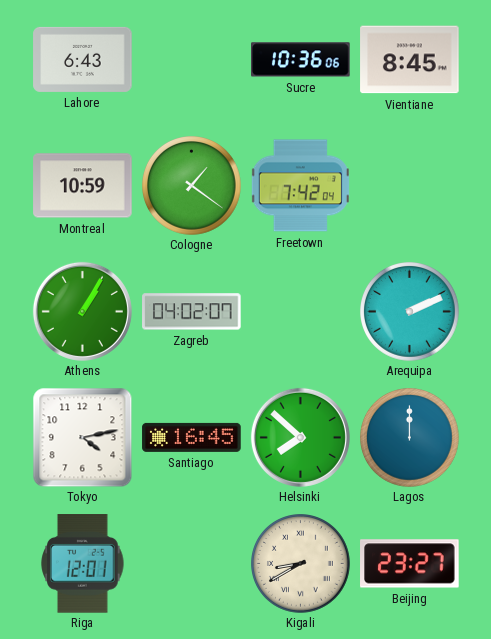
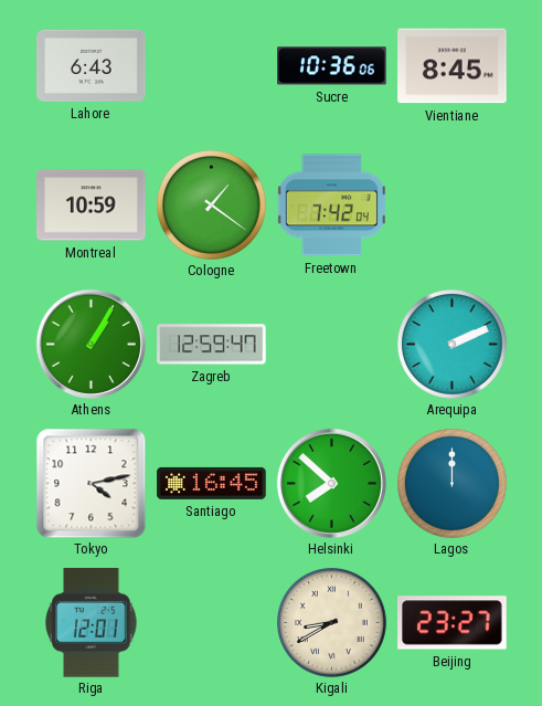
Zagreb: 04:02 -> 12:59
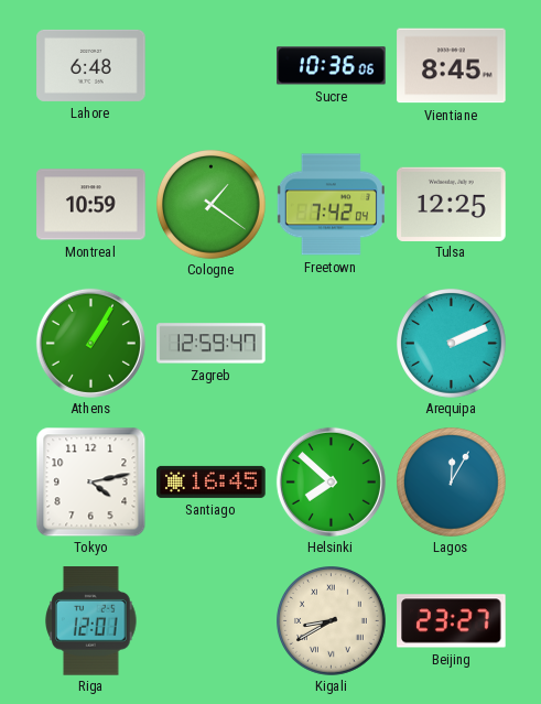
Lahore: 6:43 -> 6:48
Tulsa: none -> 12:25
Lagos: 12:00 -> 12:05
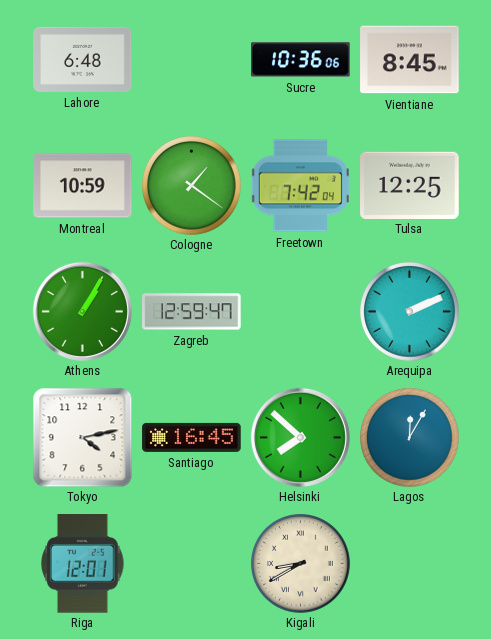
Beijing: 23:27 -> none
